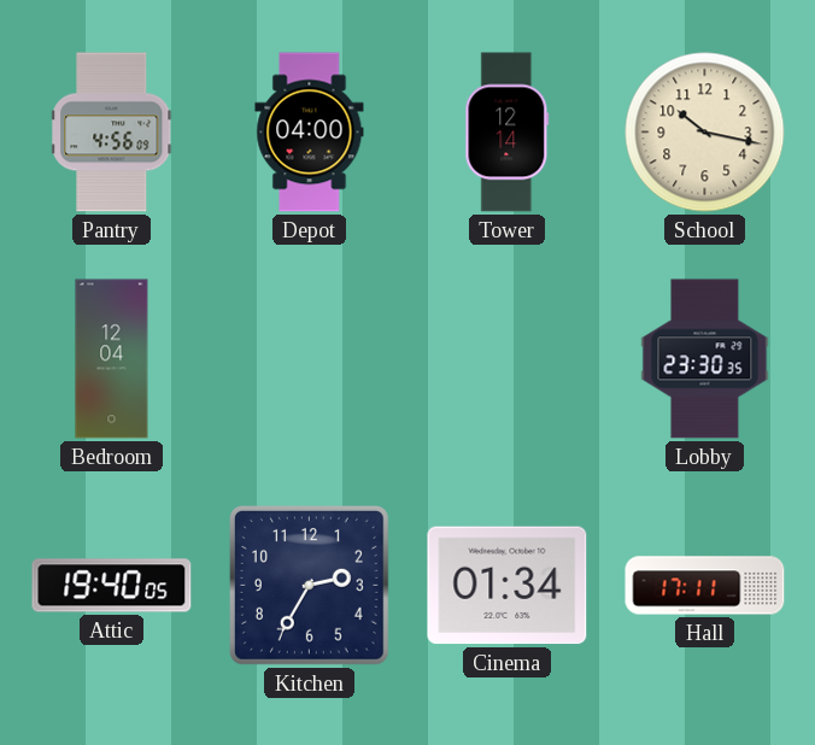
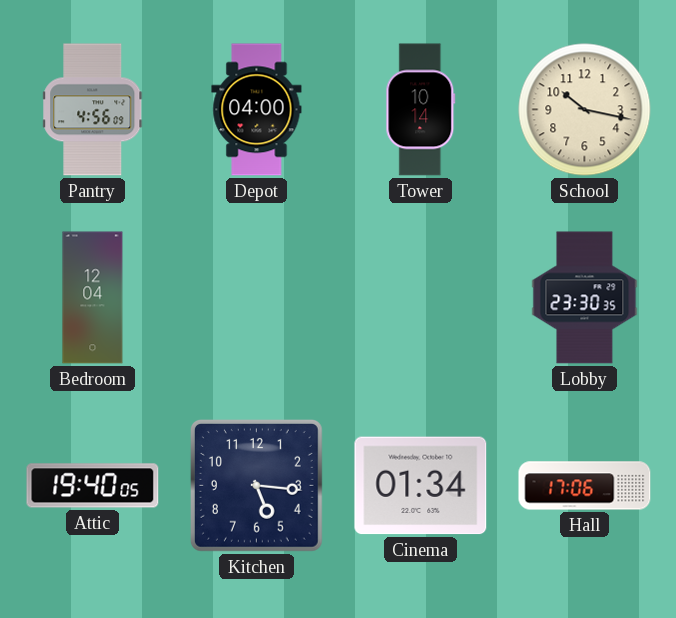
Tower: 12:14 -> 10:14
Kitchen: 2:35 -> 5:16
Hall: 17:11 -> 17:06
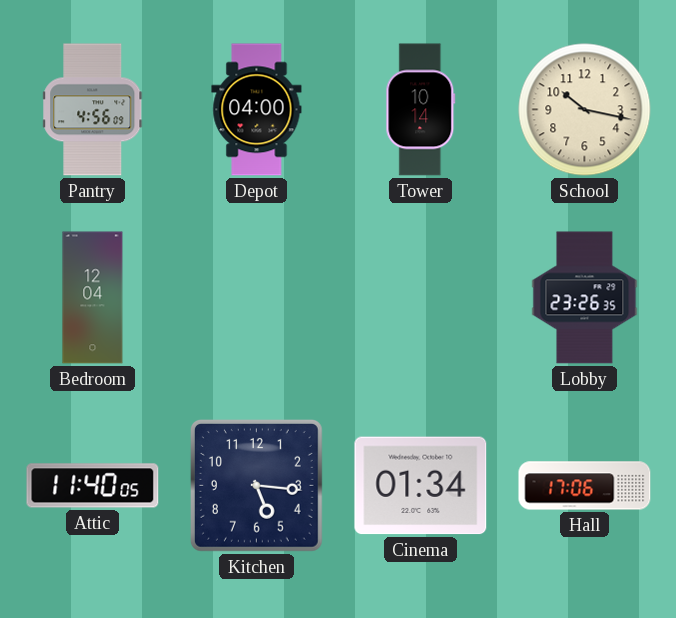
Lobby: 23:30 -> 23:26
Attic: 19:40 -> 11:40
